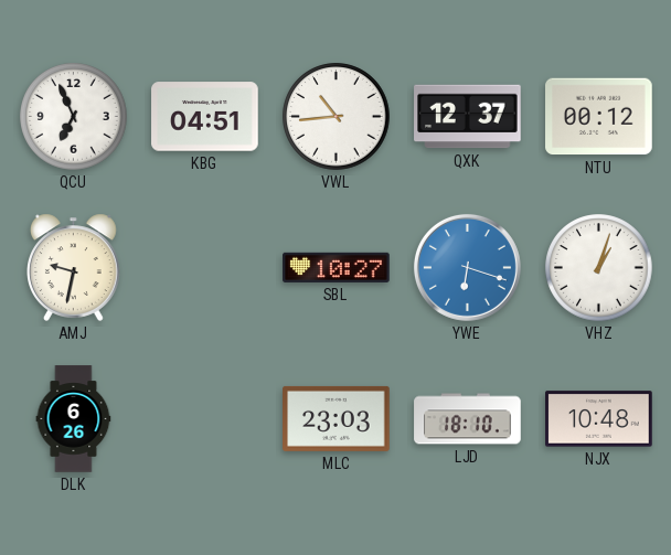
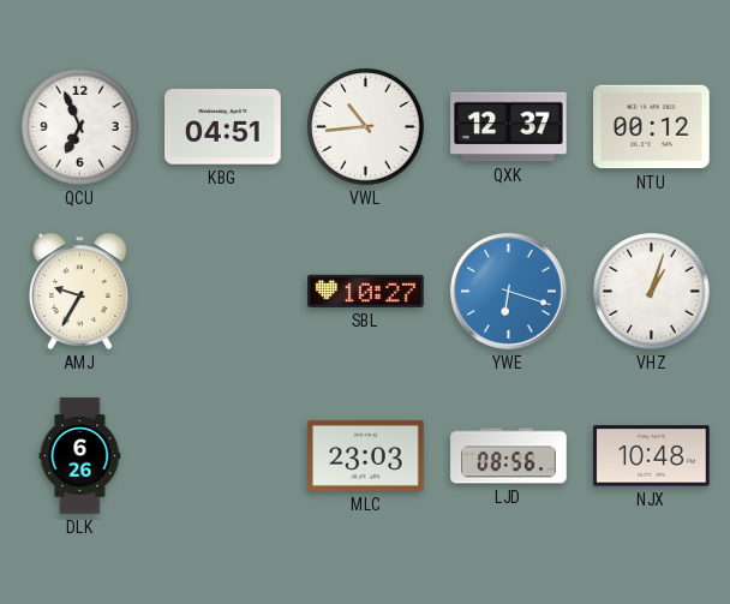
AMJ: 9:32 -> 9:35
LJD: 18:10 -> 08:56
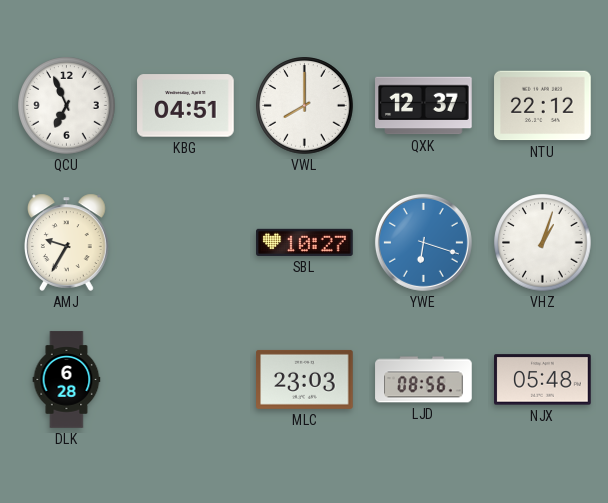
VWL: 10:44 -> 8:00
NTU: 00:12 -> 22:12
DLK: 6:26 -> 6:28
NJX: 10:48 -> 05:48
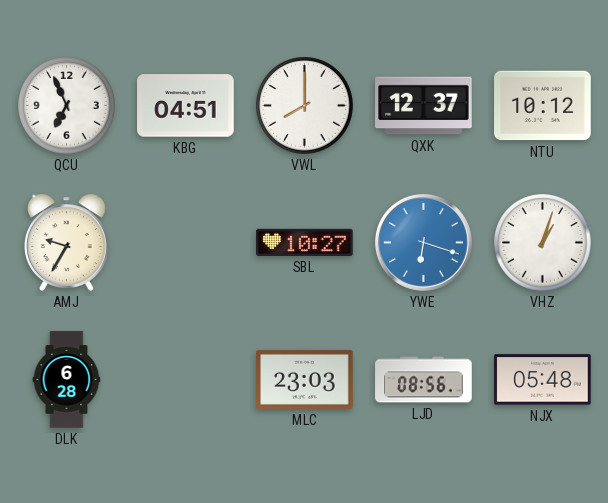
NTU: 22:12 -> 10:12
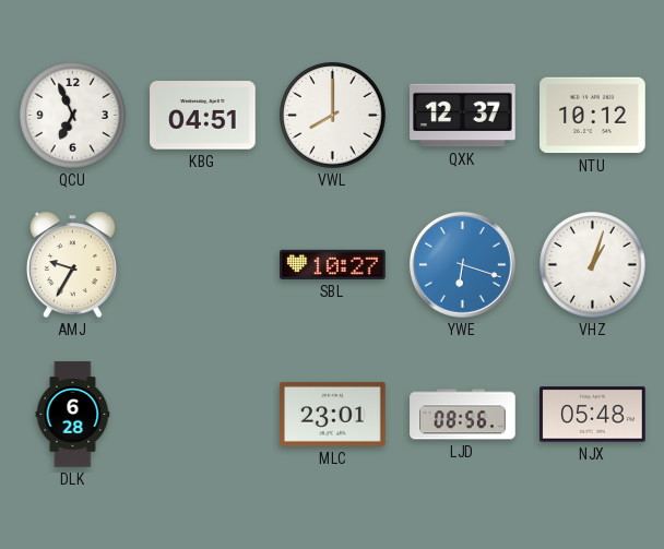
MLC: 23:03 -> 23:01
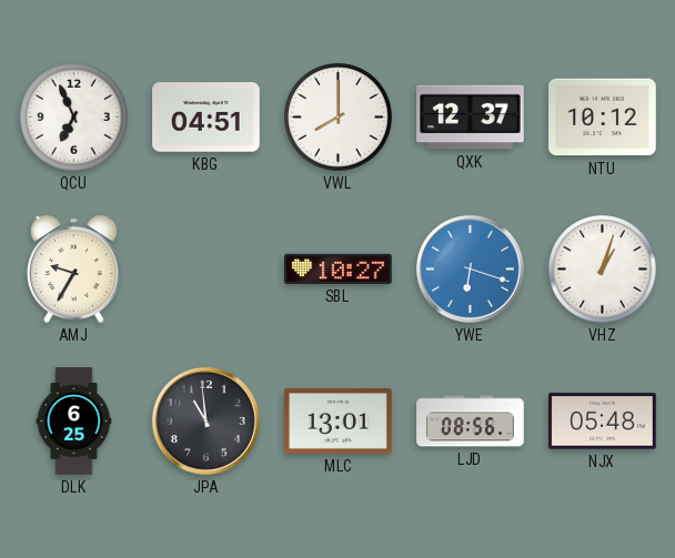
DLK: 6:28 -> 6:25
JPA: none -> 10:59
MLC: 23:01 -> 13:01
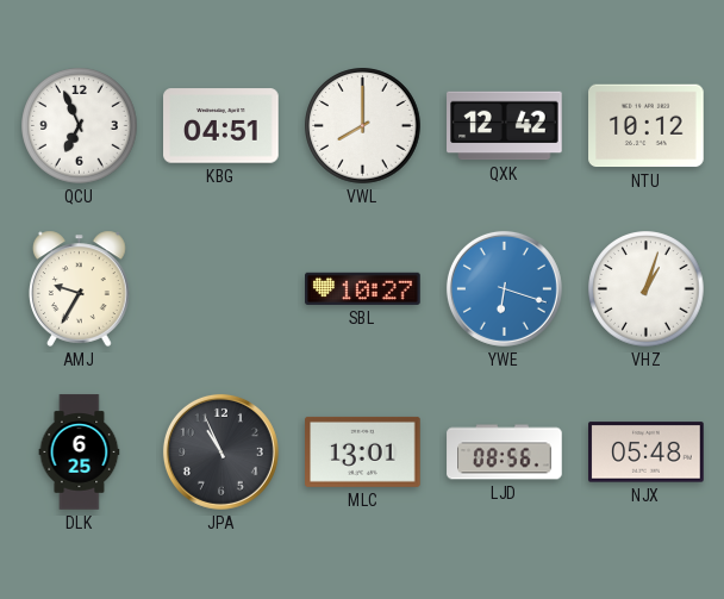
QXK: 12:37 -> 12:42
JPA: 10:59 -> 10:56
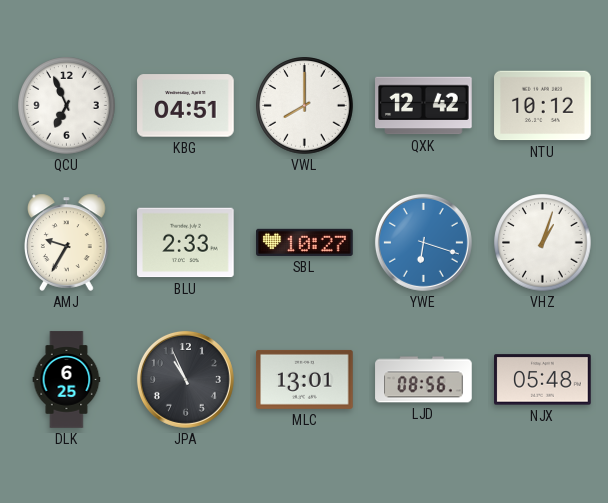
BLU: none -> 2:33
